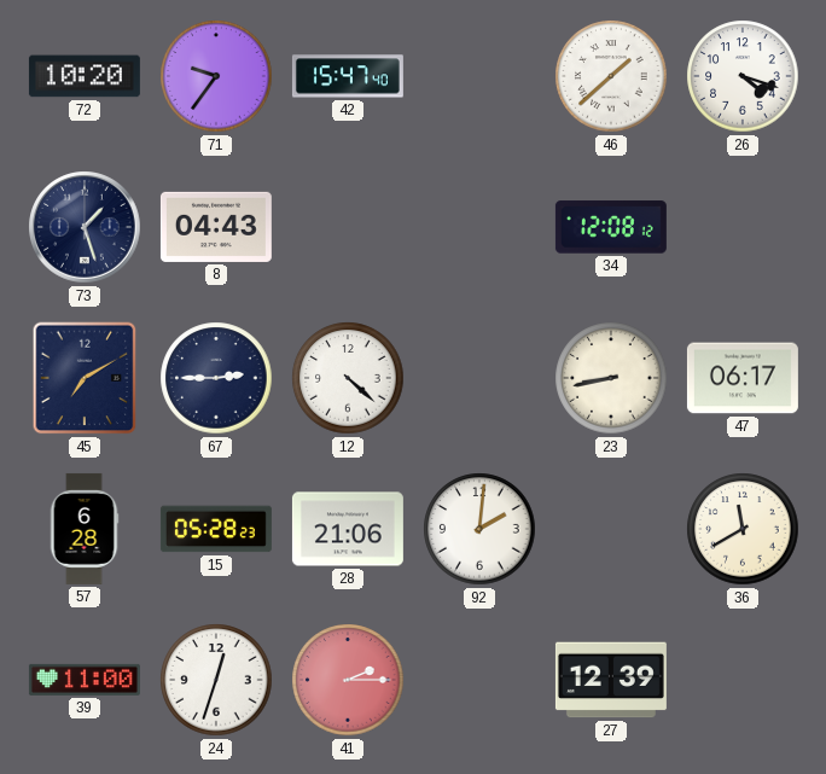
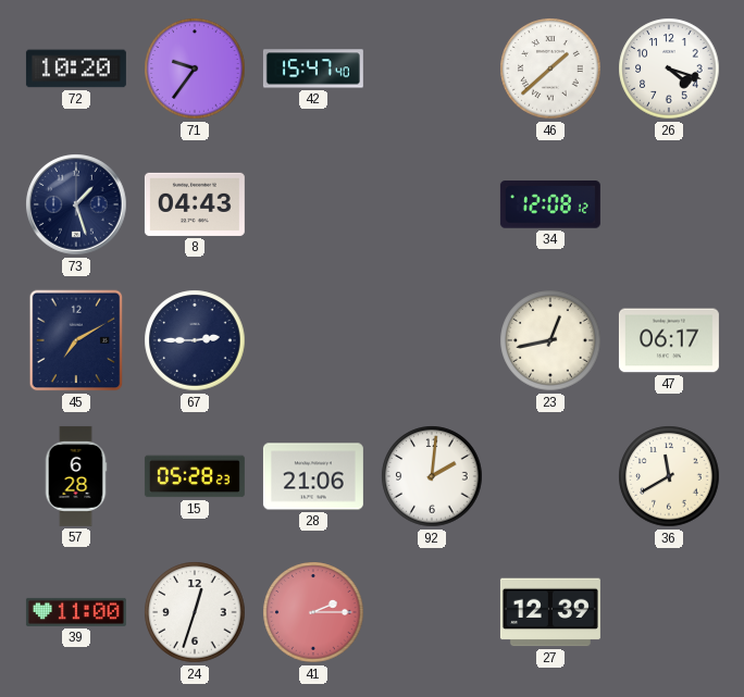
12: 4:22 -> none
23: 8:43 -> 12:43
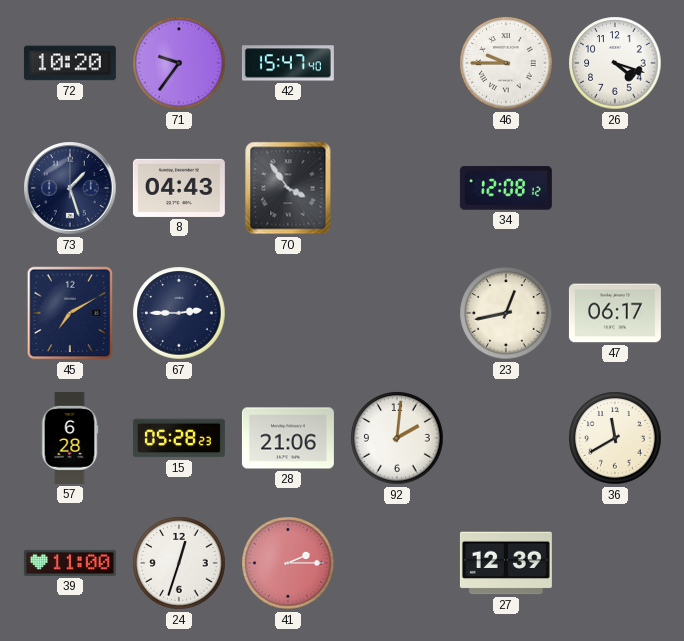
46: 1:38 -> 9:45
70: none -> 3:54
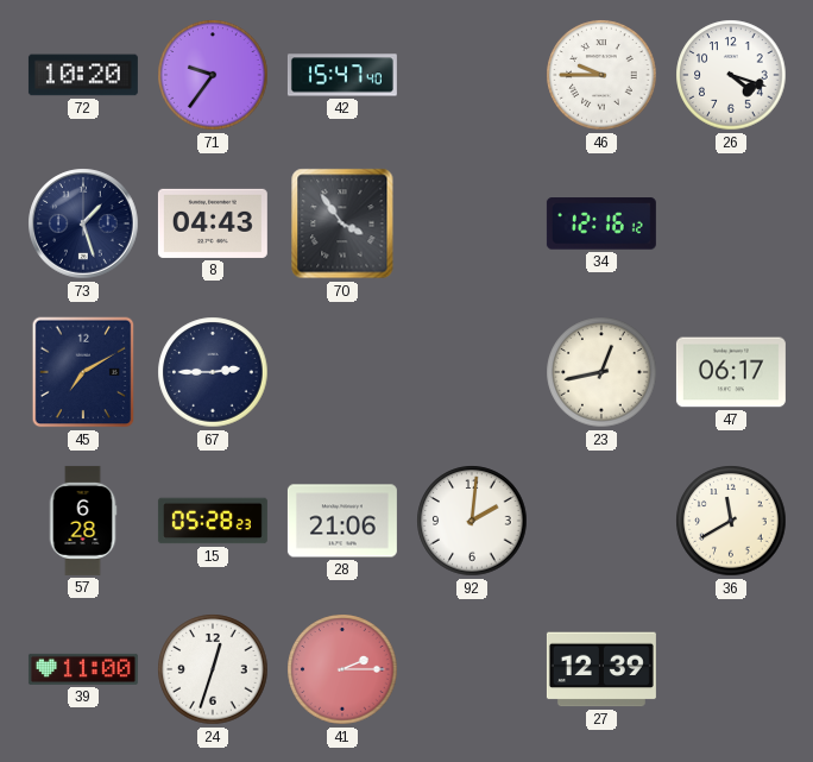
34: 12:08 -> 12:16
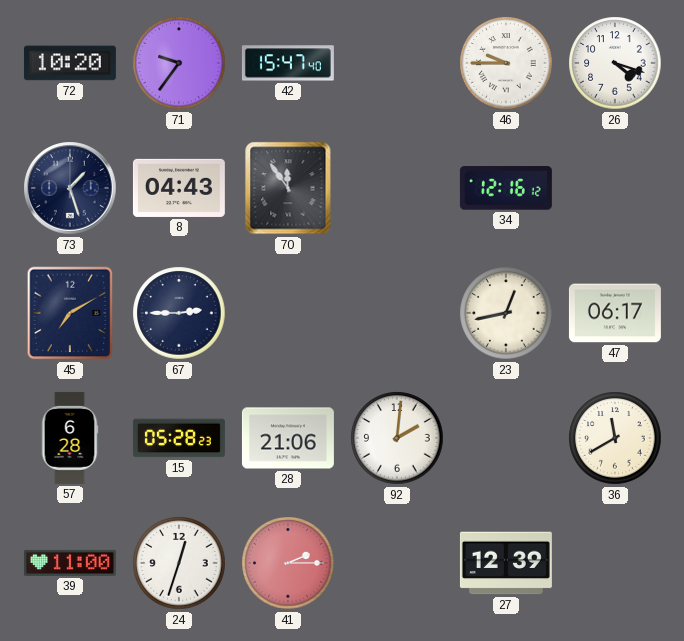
70: 3:54 -> 11:54
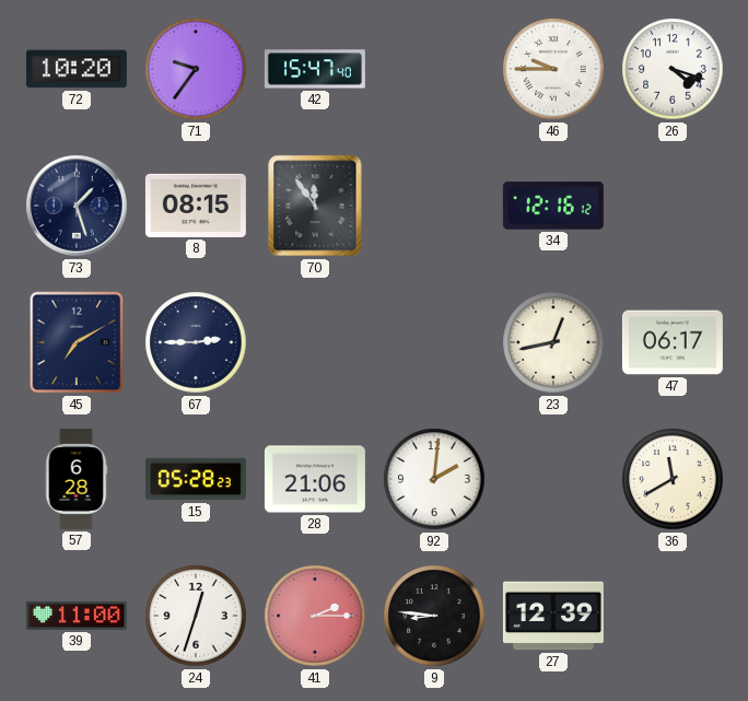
8: 04:43 -> 08:15
9: none -> 8:46
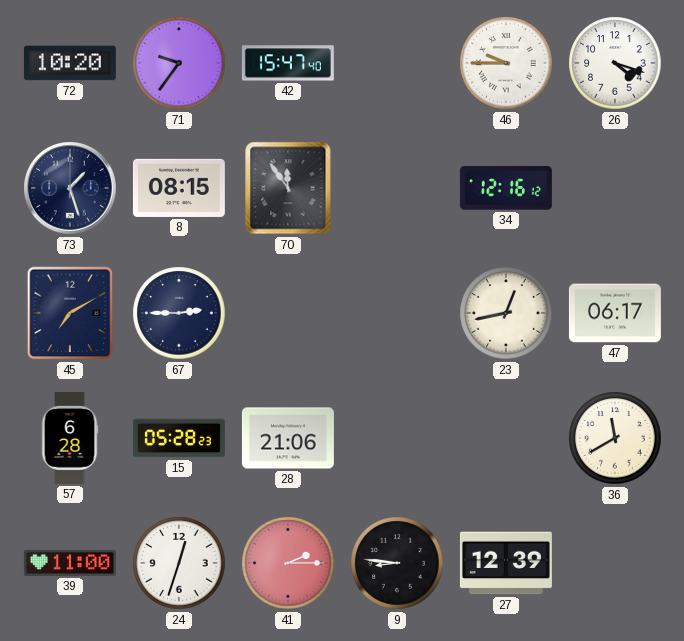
92: 2:01 -> none
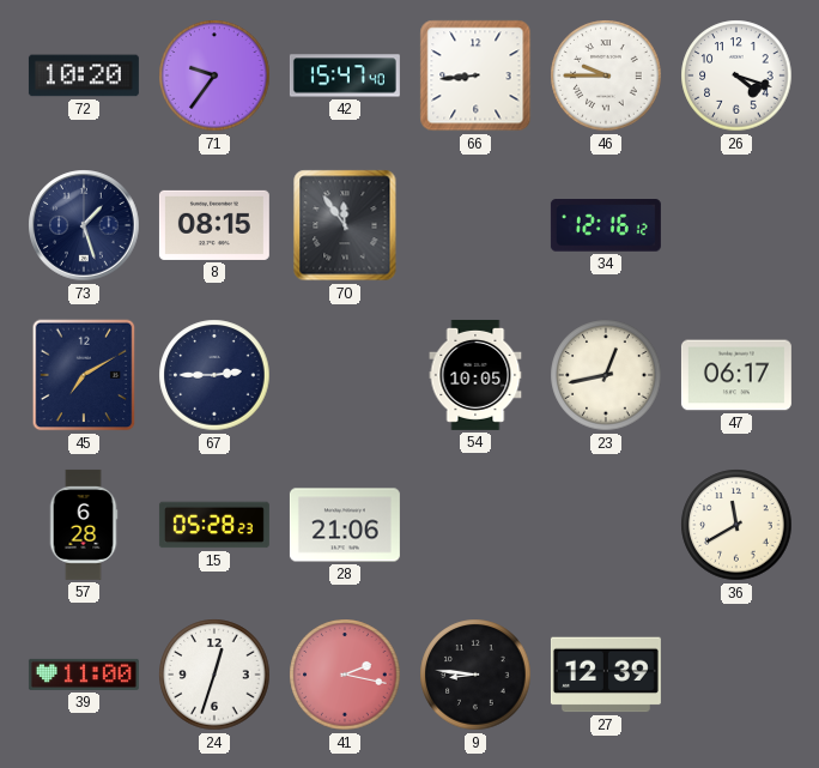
66: none -> 8:44
54: none -> 10:05
41: 2:15 -> 2:17
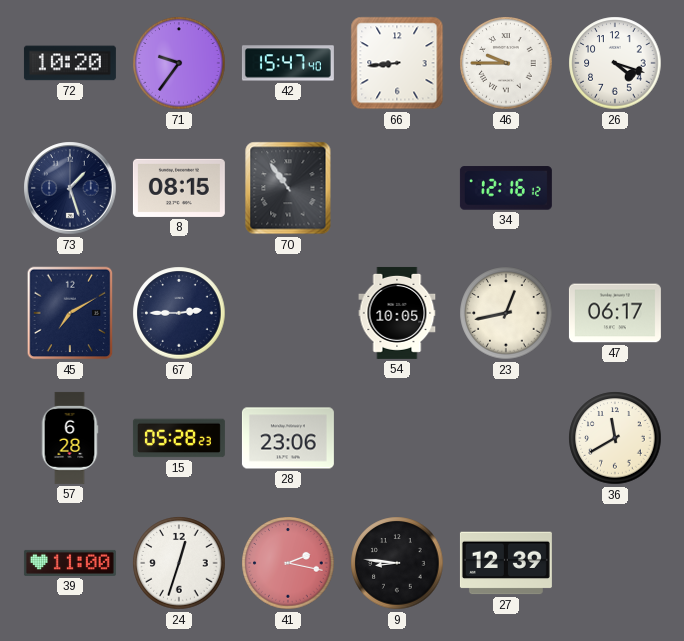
70: 11:54 -> 10:54
28: 21:06 -> 23:06
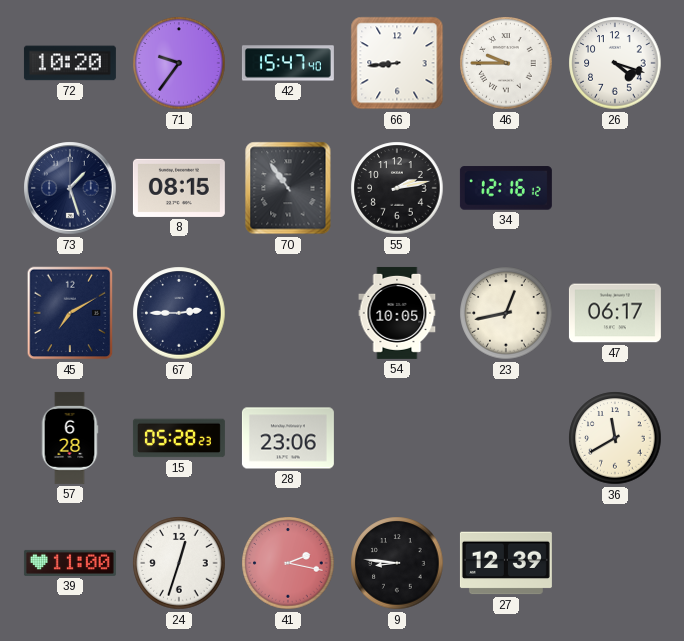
55: none -> 2:13
